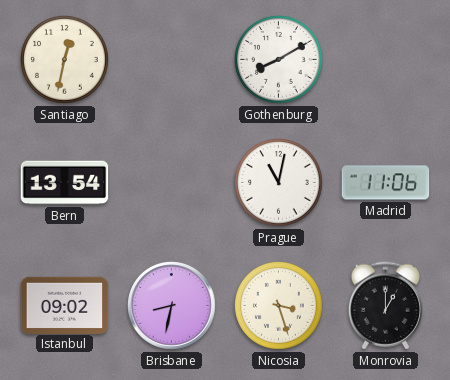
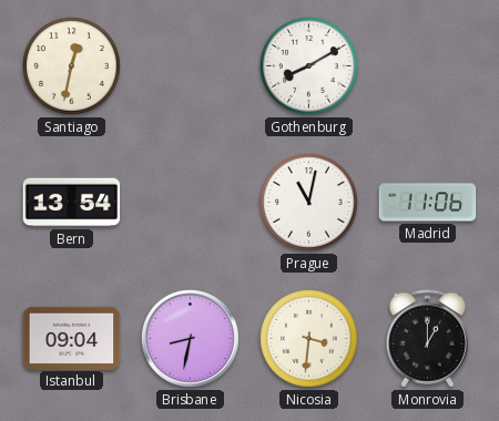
Istanbul: 09:02 -> 09:04
Nicosia: 3:27 -> 3:31
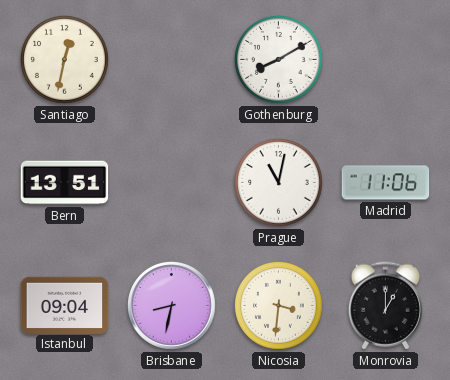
Bern: 13:54 -> 13:51
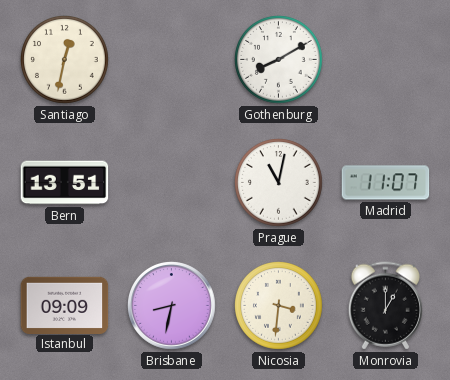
Madrid: 11:06 -> 11:07
Istanbul: 09:04 -> 09:09
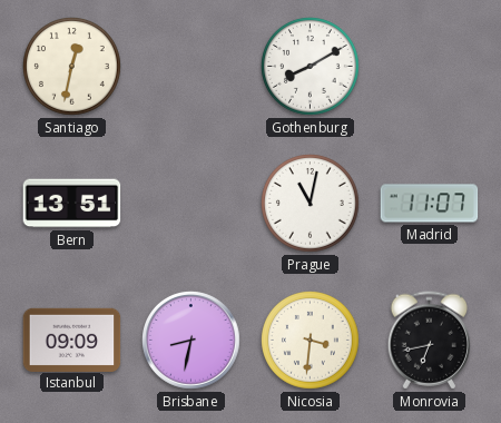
Monrovia: 1:00 -> 6:43
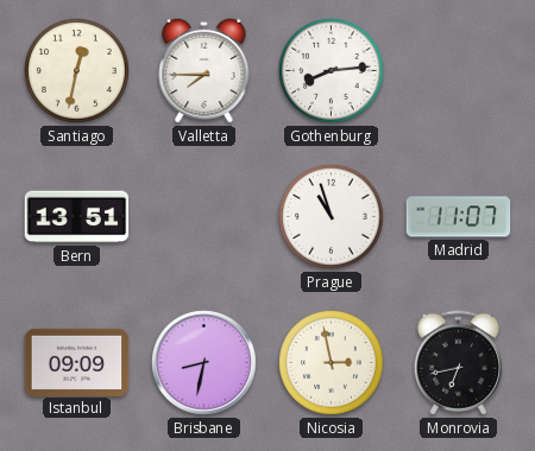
Valletta: none -> 7:45
Gothenburg: 8:10 -> 8:14
Prague: 11:02 -> 10:57
Nicosia: 3:31 -> 2:58
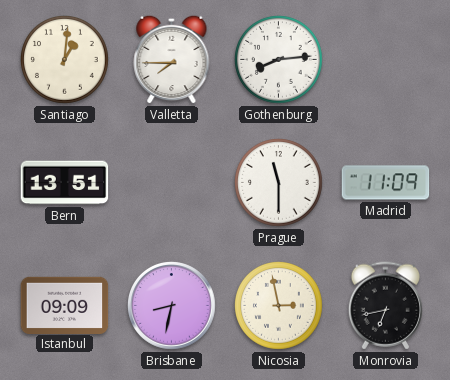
Santiago: 12:32 -> 1:01
Prague: 10:57 -> 11:30
Madrid: 11:07 -> 11:09
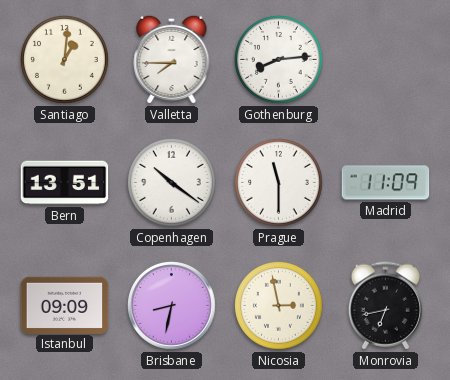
Copenhagen: none -> 10:21
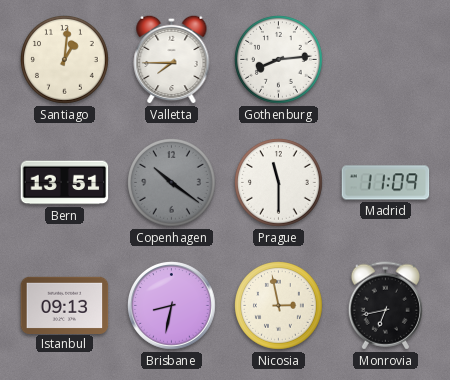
Copenhagen dial: white -> grey
Istanbul: 09:09 -> 09:13
